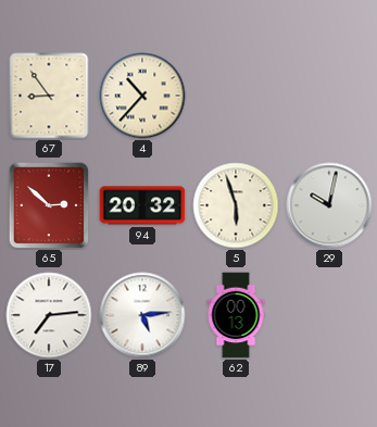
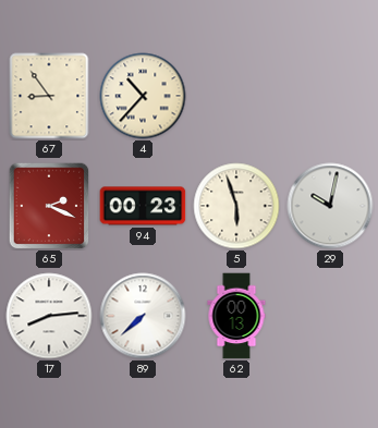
65: 2:52 -> 2:19
94: 20:32 -> 00:23
17: 7:14 -> 8:14
89: 5:14 -> 7:38
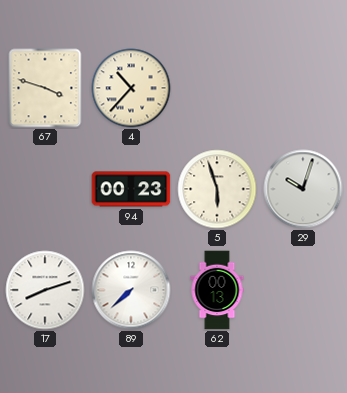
67: 8:54 -> 3:48
65: 2:19 -> none
29: 10:02 -> 10:03
17: 8:14 -> 8:12
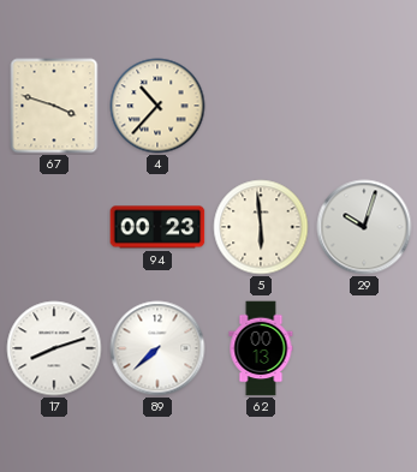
5: 5:57 -> 5:59
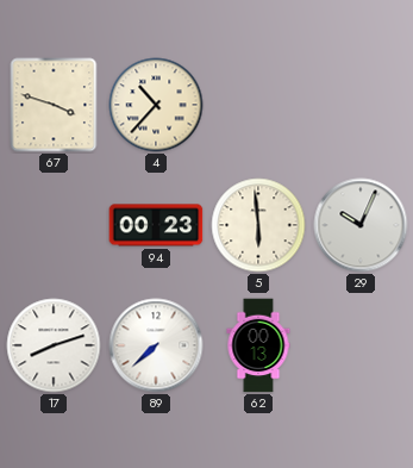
29: 10:03 -> 10:04
